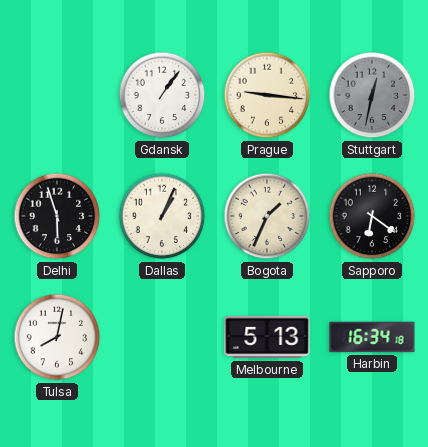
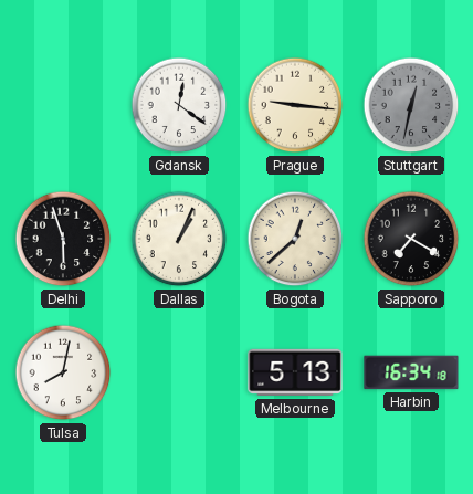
Gdansk: 1:06 -> 12:21
Bogota: 1:34 -> 12:38
Sapporo: 6:21 -> 7:20
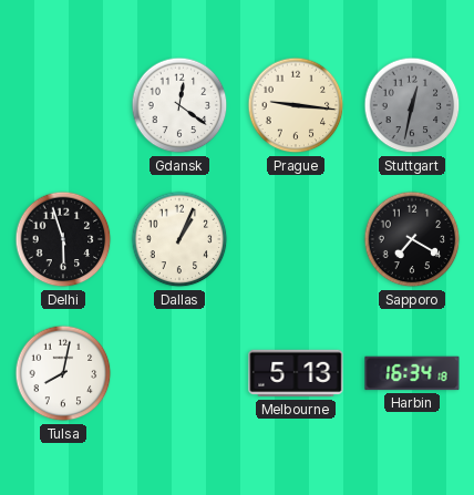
Bogota: 12:38 -> none
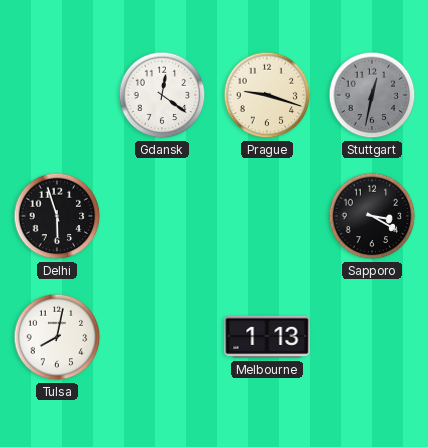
Prague: 9:16 -> 9:18
Dallas: 1:04 -> none
Sapporo: 7:20 -> 3:20
Melbourne: 5:13 -> 1:13
Harbin: 16:34 -> none
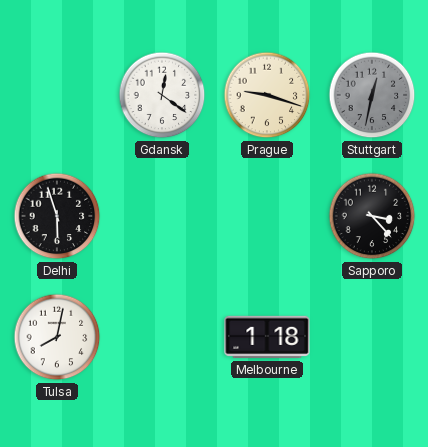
Sapporo: 3:20 -> 3:23
Melbourne: 1:13 -> 1:18
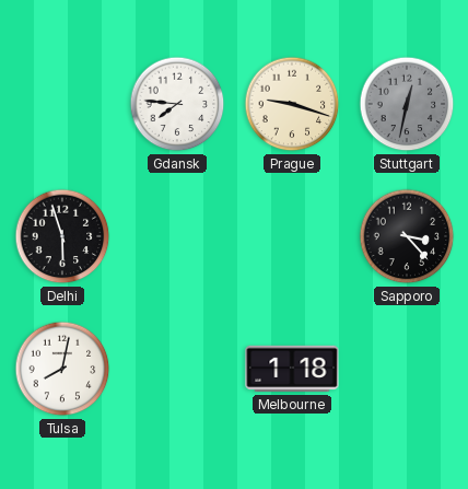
Gdansk: 12:21 -> 7:46
